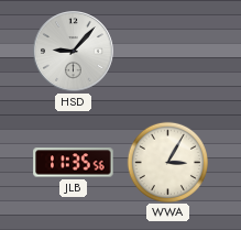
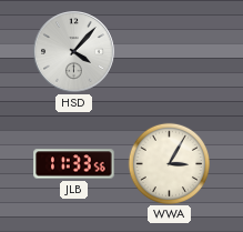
HSD: 9:07 -> 4:07
JLB: 11:35 -> 11:33
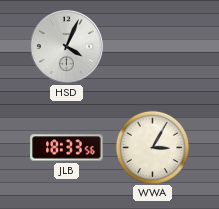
HSD: 4:07 -> 4:04
JLB: 11:33 -> 18:33
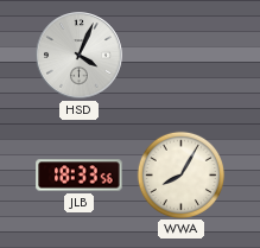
WWA: 3:05 -> 8:05
